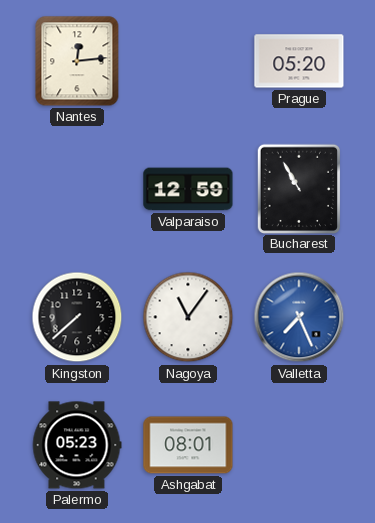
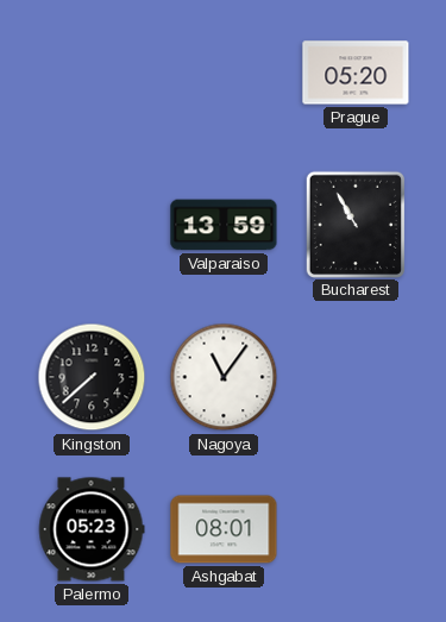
Nantes: 12:14 -> none
Valparaiso: 12:59 -> 13:59
Valletta: 7:26 -> none
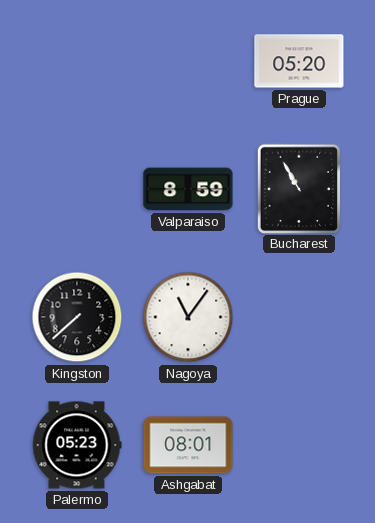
Valparaiso: 13:59 -> 8:59
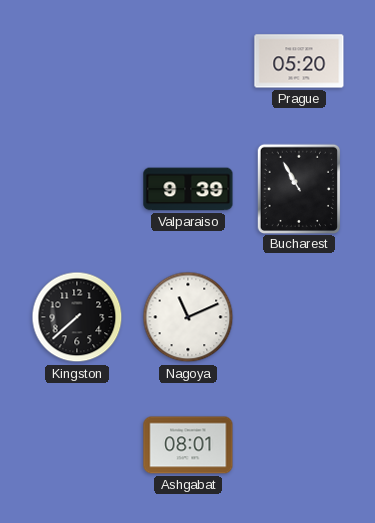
Valparaiso: 8:59 -> 9:39
Nagoya: 11:06 -> 11:11
Palermo: 05:23 -> none
